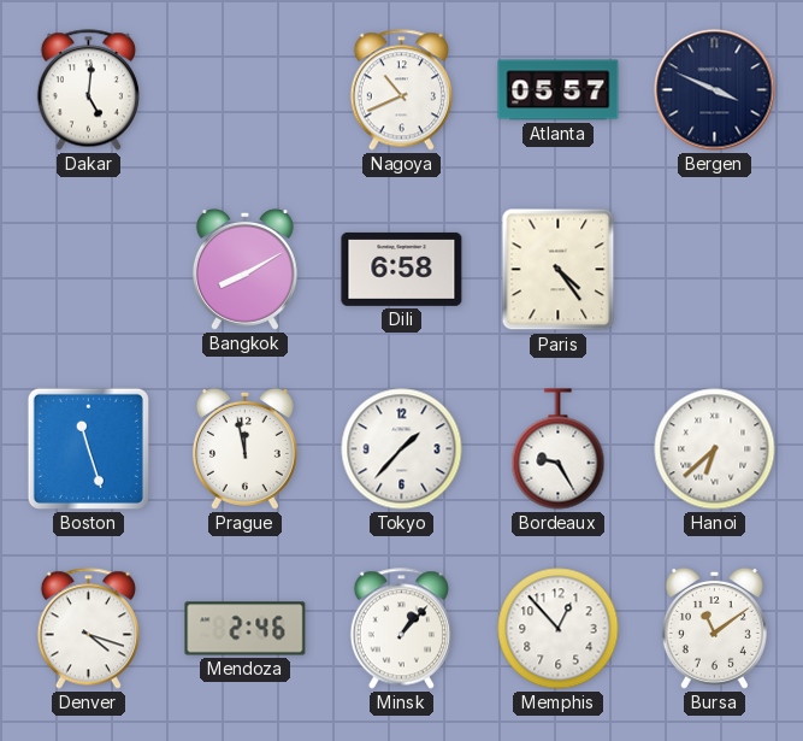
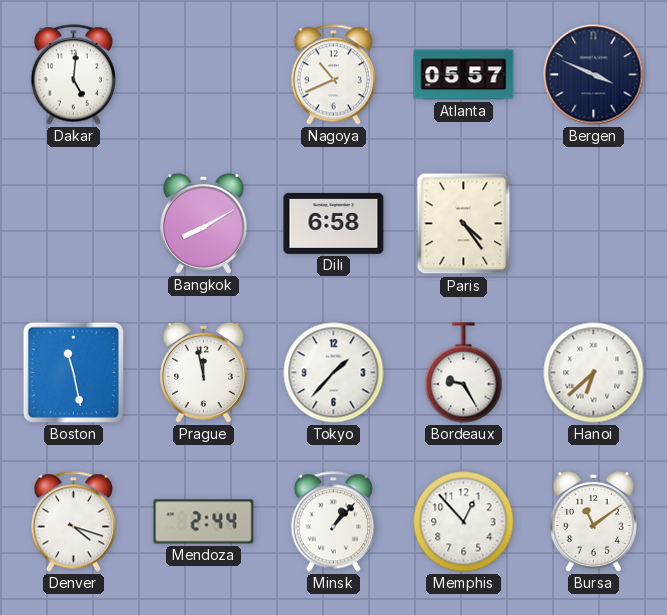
Boston: 11:27 -> 11:28
Mendoza: 2:46 -> 2:44
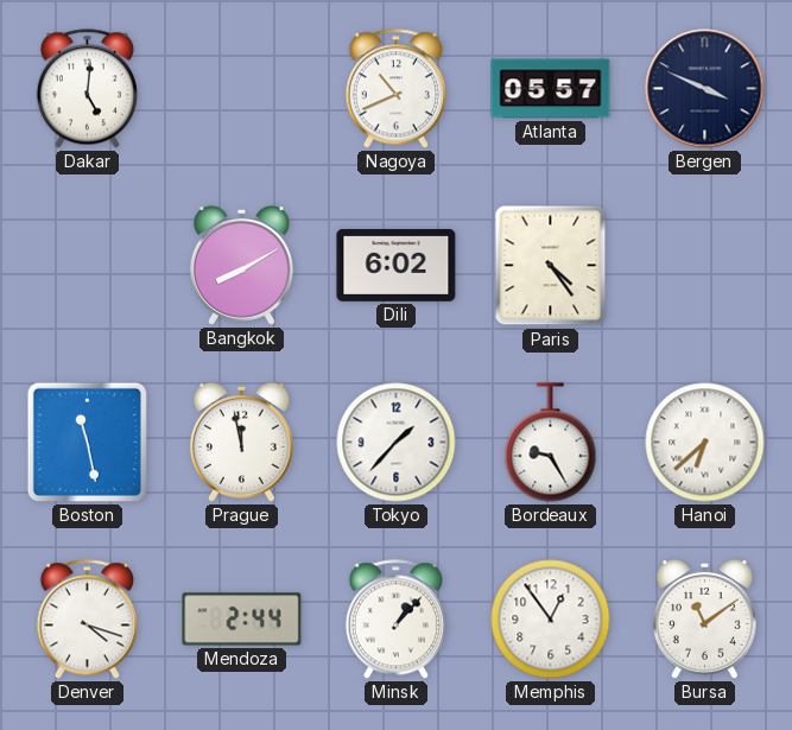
Dili: 6:58 -> 6:02
Memphis: 12:53 -> 12:54
